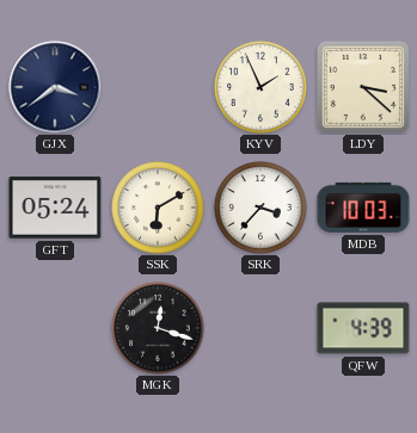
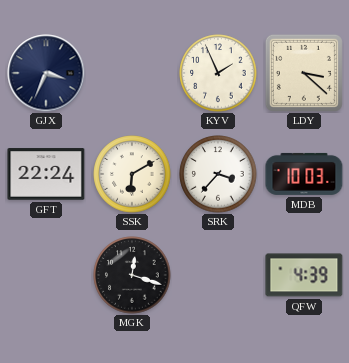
GJX: 3:39 -> 3:34
GFT: 05:24 -> 22:24
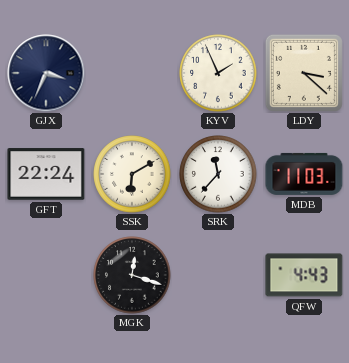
SRK: 3:37 -> 11:37
MDB: 10:03 -> 11:03
QFW: 4:39 -> 4:43
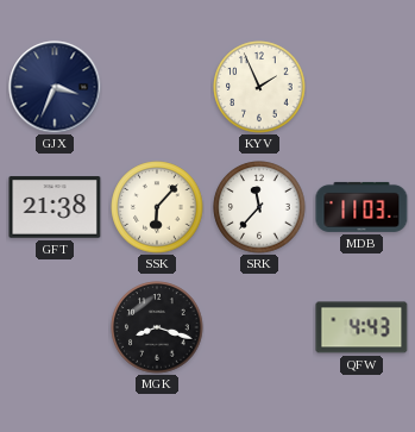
LDY: 3:22 -> none
GFT: 22:24 -> 21:38
SSK: 6:10 -> 6:07
MGK: 12:18 -> 8:18
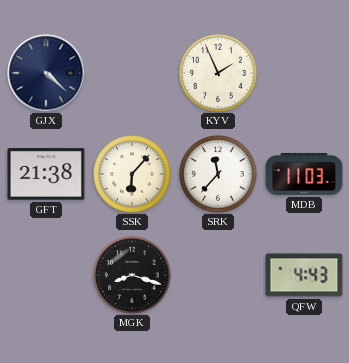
GJX: 3:34 -> 4:22
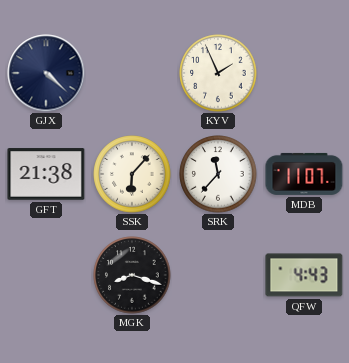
MDB: 11:03 -> 11:07
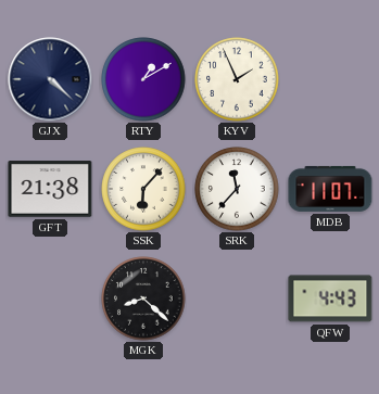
RTY: none -> 1:10
MGK: 8:18 -> 8:22
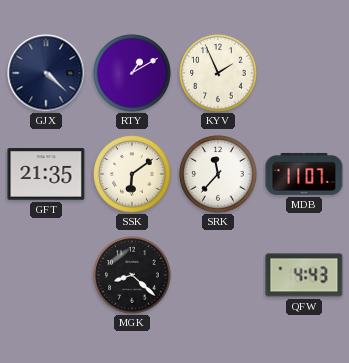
GFT: 21:38 -> 21:35
SSK: 6:07 -> 6:09
